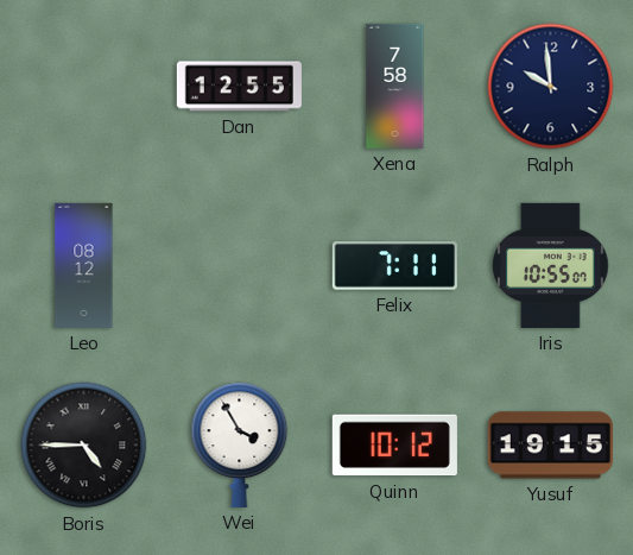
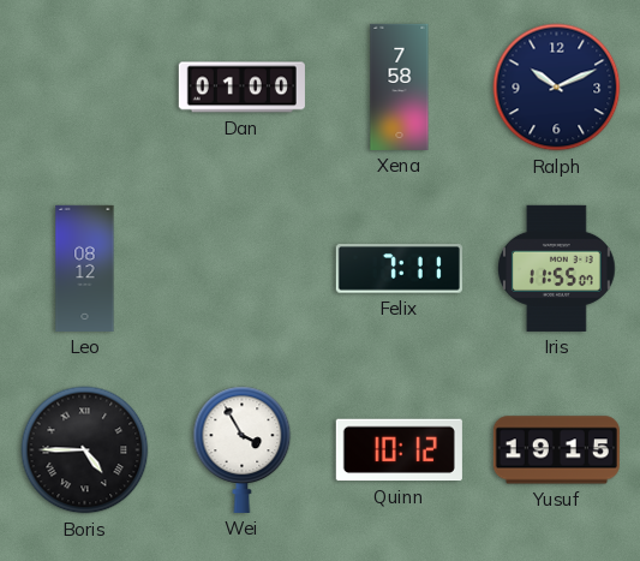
Dan: 12:55 -> 01:00
Ralph: 9:59 -> 10:11
Iris: 10:55 -> 11:55
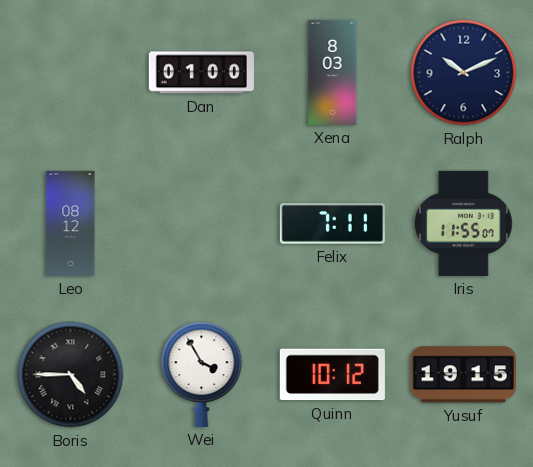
Xena: 7:58 -> 8:03
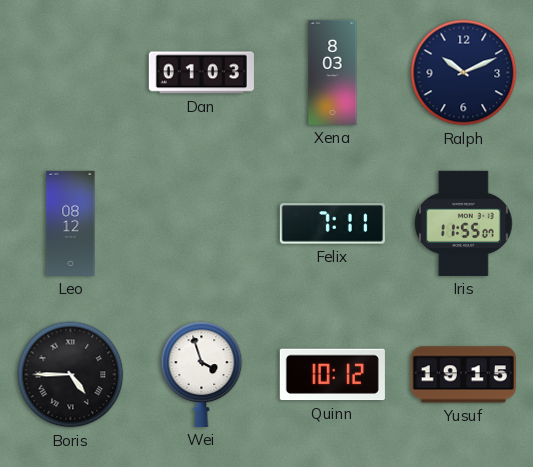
Dan: 01:00 -> 01:03
Wei: 3:55 -> 3:57
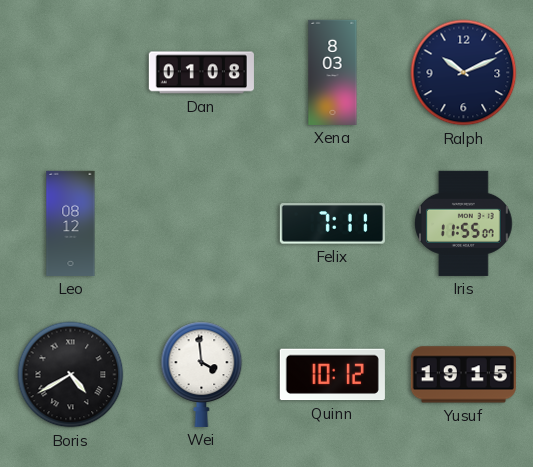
Dan: 01:03 -> 01:08
Boris: 4:45 -> 4:40
Wei: 3:57 -> 3:59
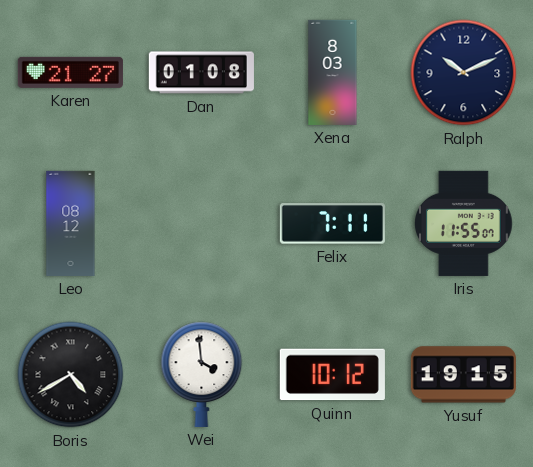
Karen: none -> 21:27
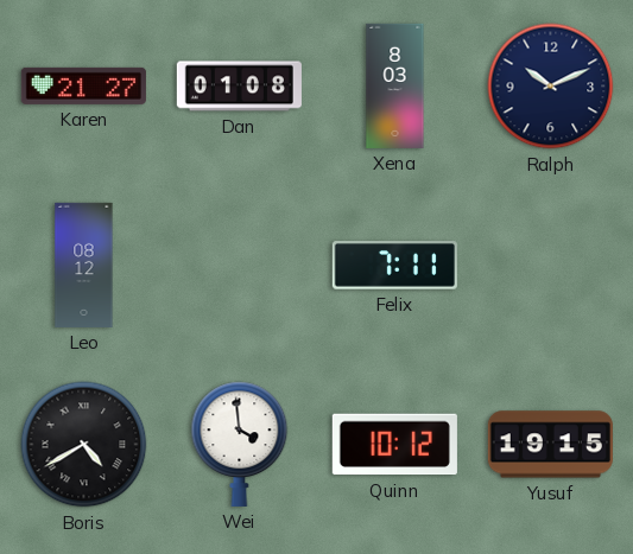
Iris: 11:55 -> none
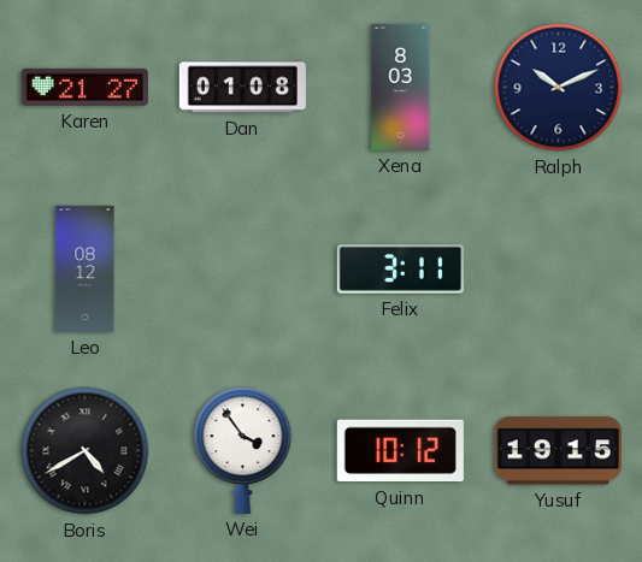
Felix: 7:11 -> 3:11
Wei: 3:59 -> 3:54
